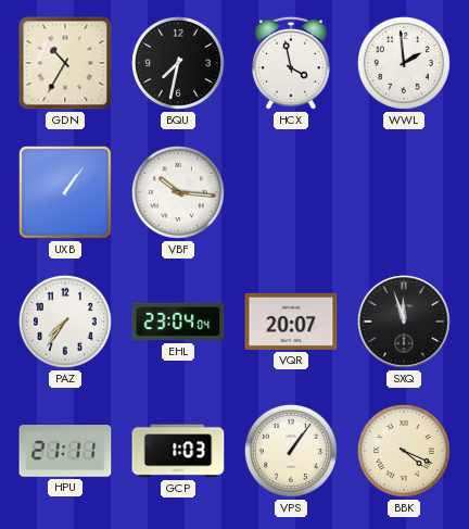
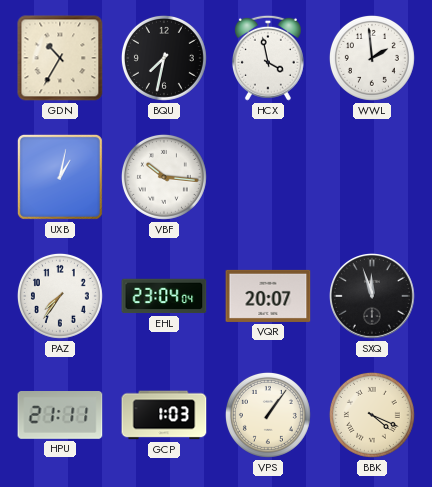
UXB: 1:06 -> 1:02
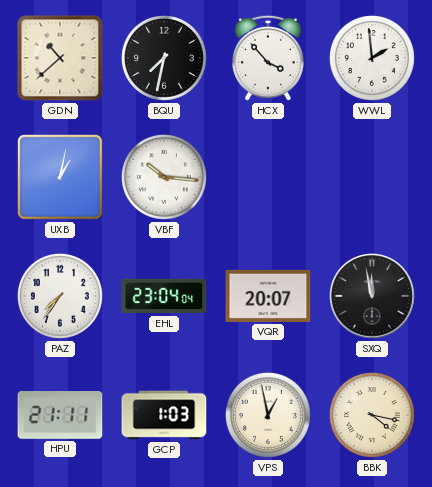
GDN: 10:35 -> 10:38
HCX: 3:58 -> 3:53
SXQ: 11:57 -> 11:58
VPS: 1:06 -> 12:58
BBK: 4:19 -> 4:17
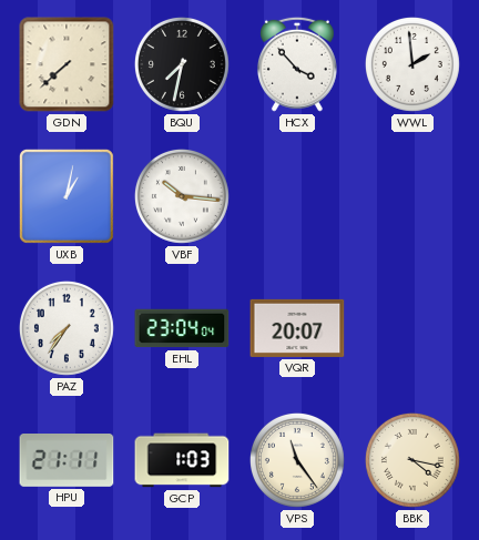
GDN: 10:38 -> 7:38
SXQ: 11:58 -> none
VPS: 12:58 -> 11:24
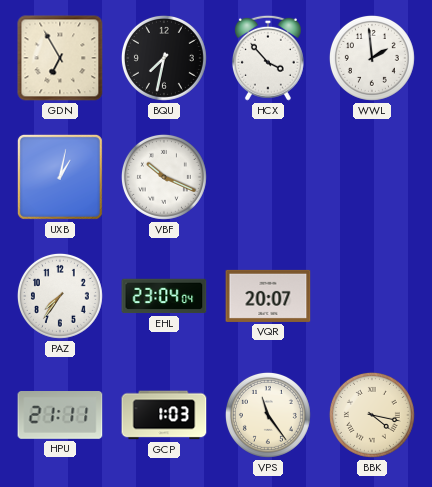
GDN: 7:38 -> 6:55
VBF: 10:16 -> 10:19
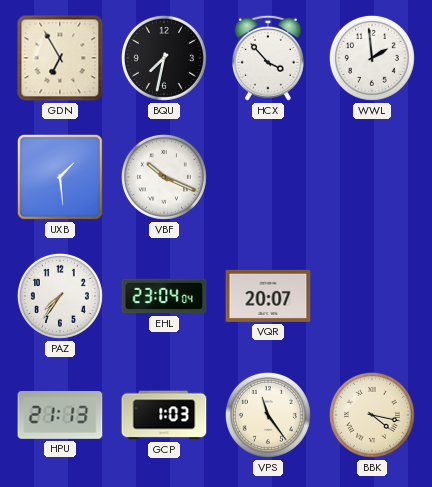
UXB: 1:02 -> 1:29
HPU: 21:11 -> 21:13
